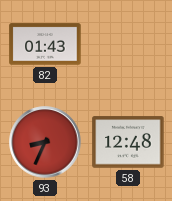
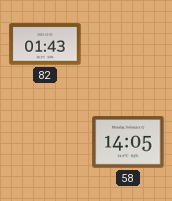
93: 8:34 -> none
58: 12:48 -> 14:05
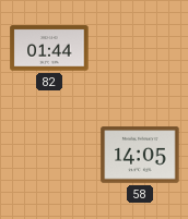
82: 01:43 -> 01:44
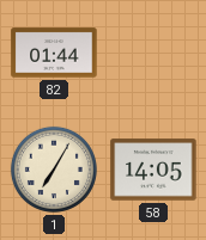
1: none -> 7:05
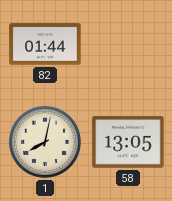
1: 7:05 -> 8:02
58: 14:05 -> 13:05
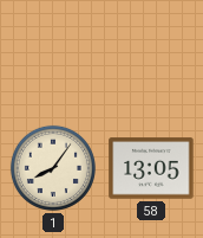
82: 01:44 -> none
1: 8:02 -> 8:06
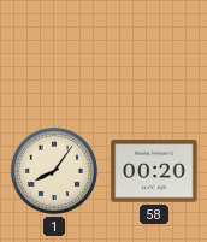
58: 13:05 -> 00:20
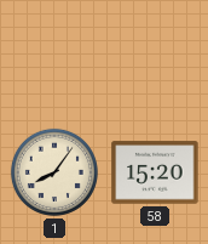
58: 00:20 -> 15:20
